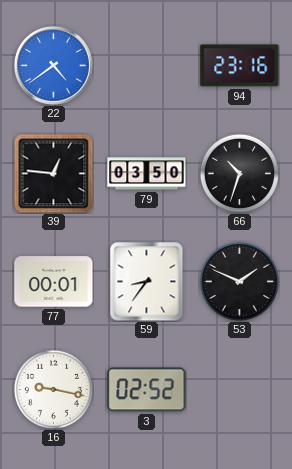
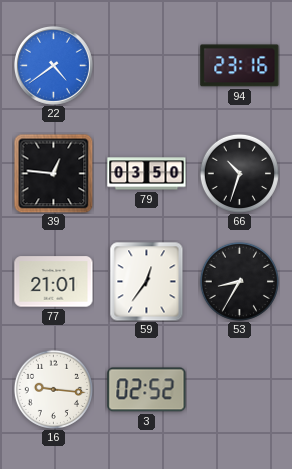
77: 00:01 -> 21:01
59: 8:36 -> 12:36
53: 1:49 -> 8:35
16: 9:17 -> 9:16
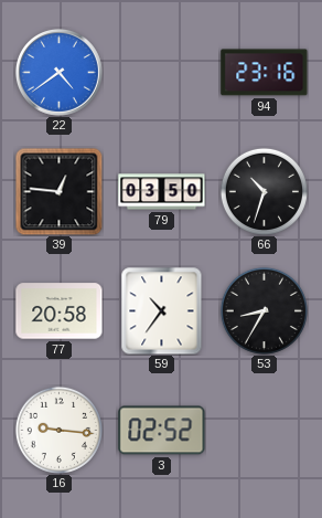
77: 21:01 -> 20:58
59: 12:36 -> 10:36
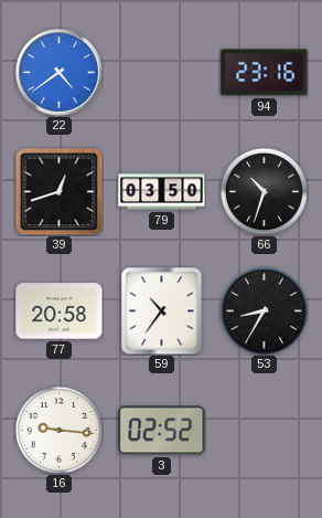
39: 12:46 -> 12:42
